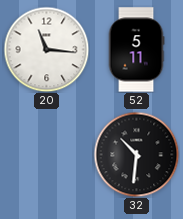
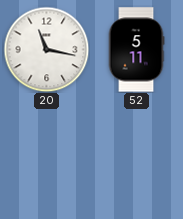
20: 11:16 -> 11:17
32: 10:31 -> none
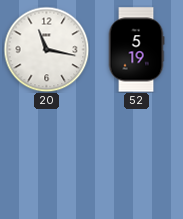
52: 5:11 -> 5:19
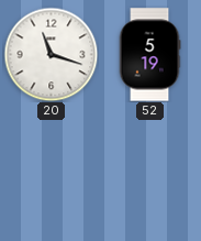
20: 11:17 -> 11:18
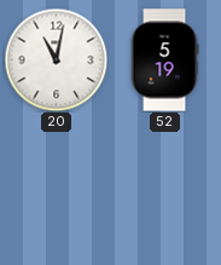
20: 11:18 -> 11:02
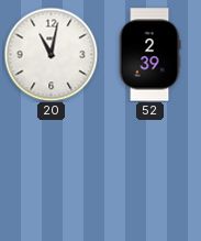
52: 5:19 -> 2:39
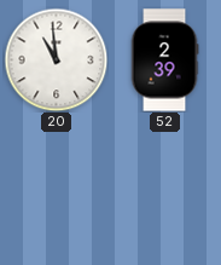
20: 11:02 -> 10:59
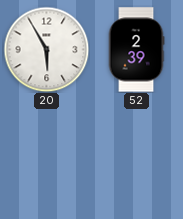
20: 10:59 -> 5:55
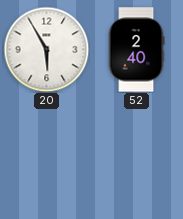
52: 2:39 -> 2:40
